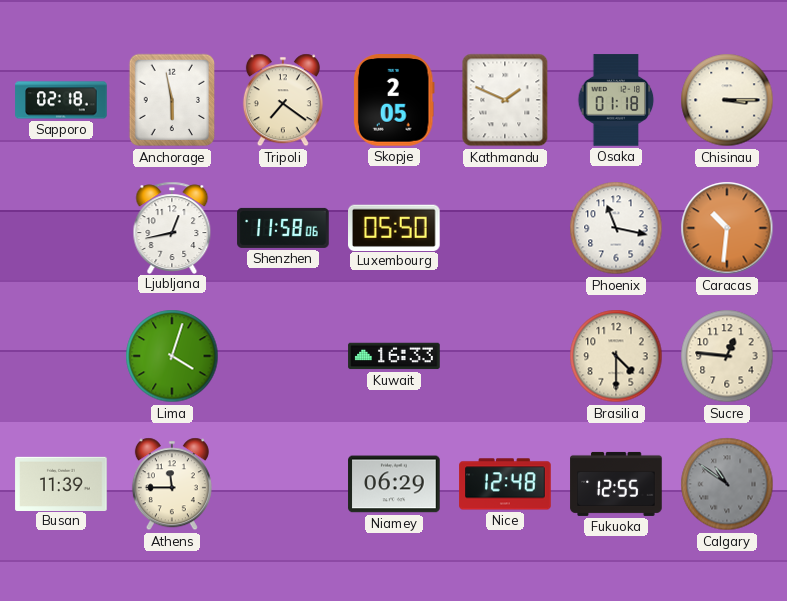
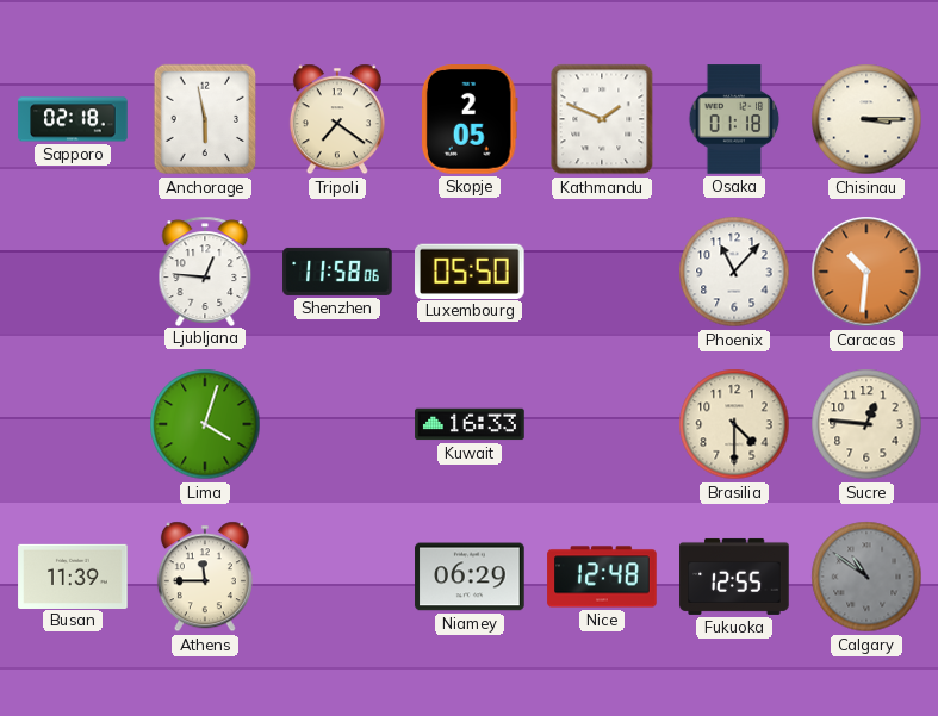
Ljubljana: 12:43 -> 12:46
Phoenix: 11:17 -> 11:07
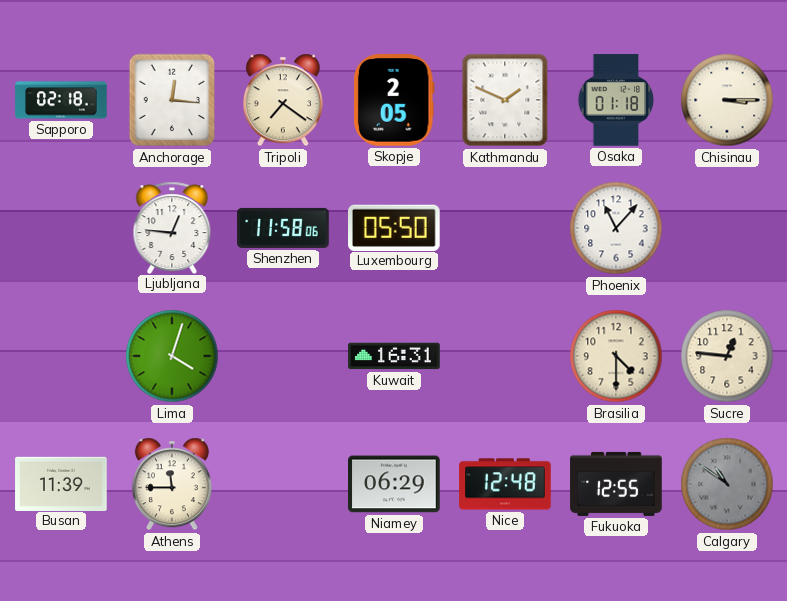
Anchorage: 5:58 -> 12:16
Caracas: 10:31 -> none
Kuwait: 16:33 -> 16:31
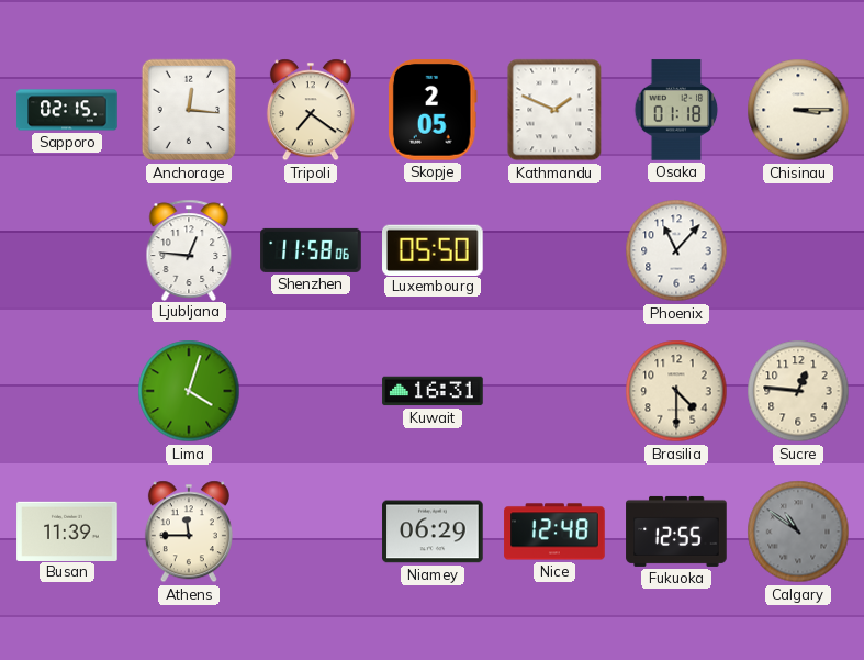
Sapporo: 02:18 -> 02:15
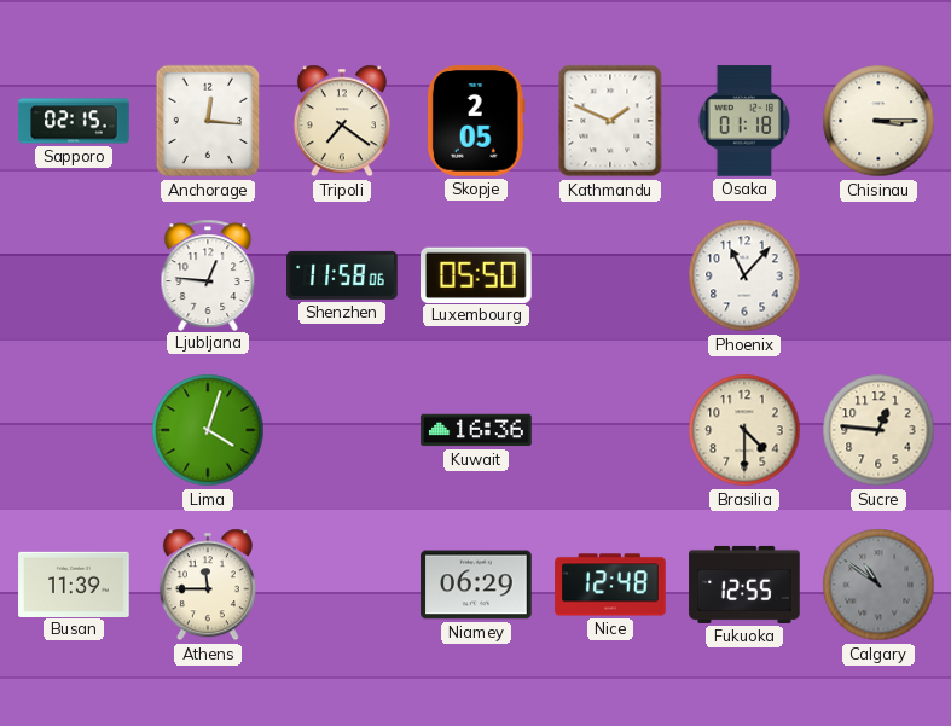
Kuwait: 16:31 -> 16:36
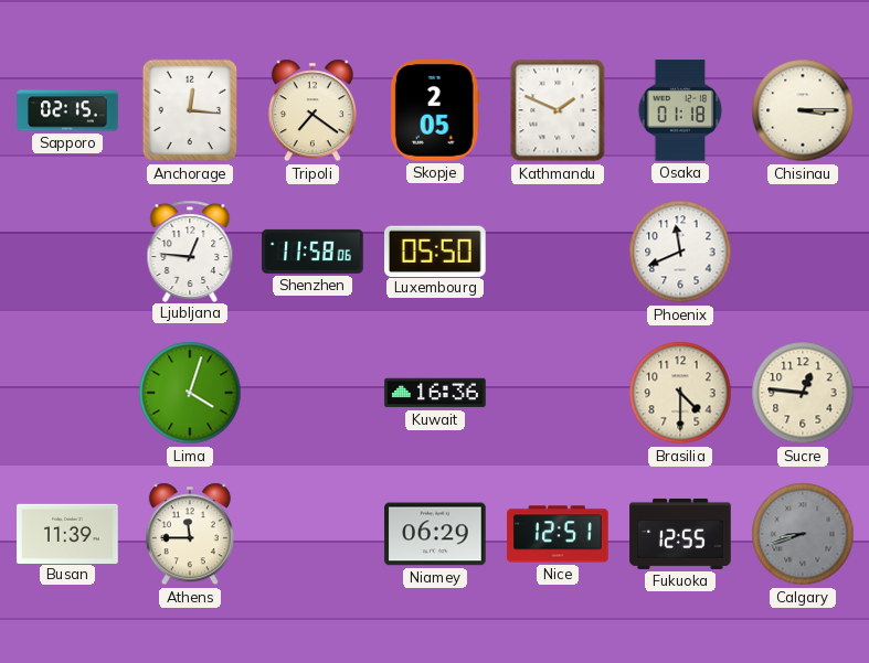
Phoenix: 11:07 -> 11:41
Nice: 12:48 -> 12:51
Calgary: 10:51 -> 8:42
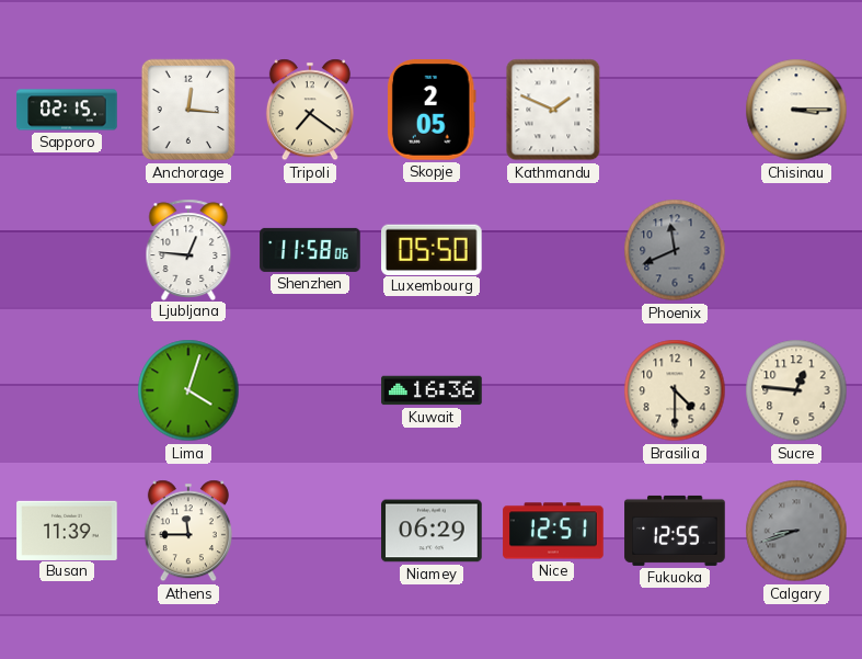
Osaka: 01:18 -> none
Phoenix dial: white -> grey
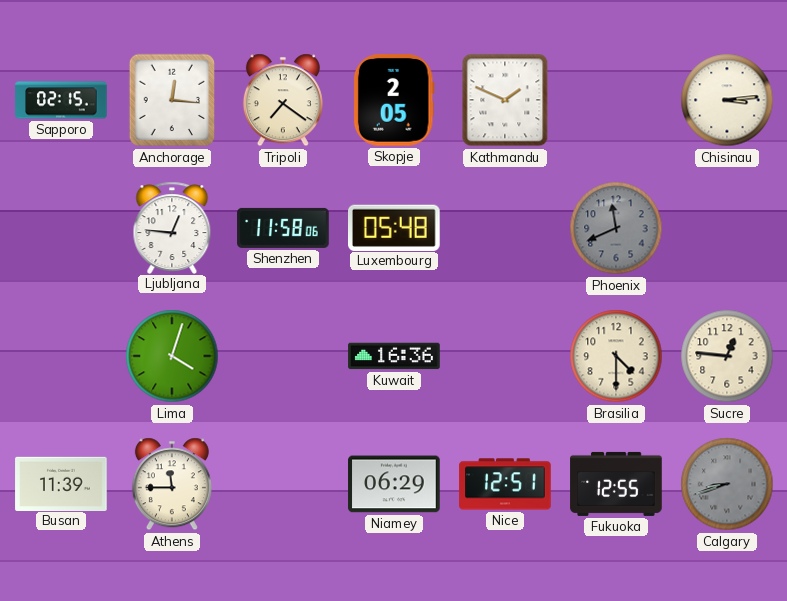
Chisinau: 3:15 -> 3:14
Luxembourg: 05:50 -> 05:48
